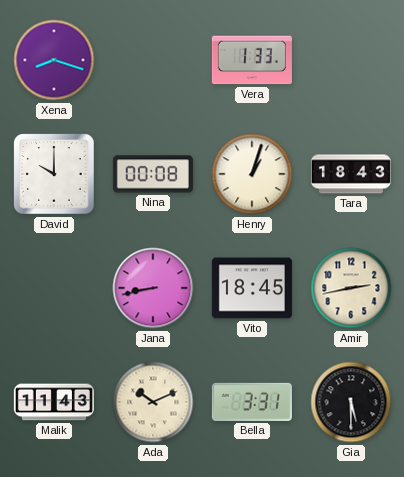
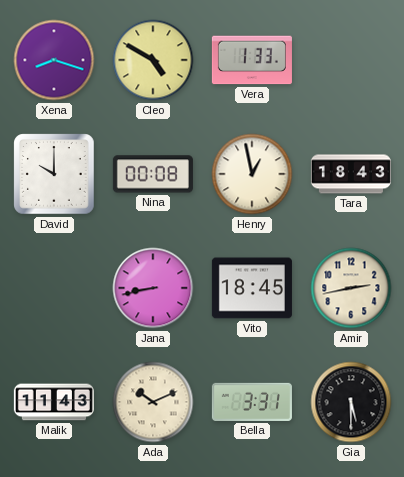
Cleo: none -> 4:50
Henry: 1:03 -> 12:58
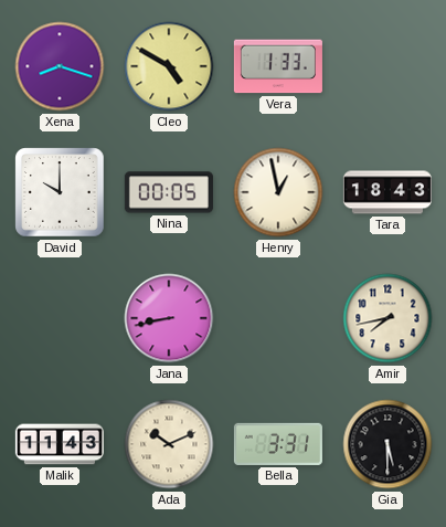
Nina: 00:08 -> 00:05
Vito: 18:45 -> none
Amir: 2:43 -> 7:43
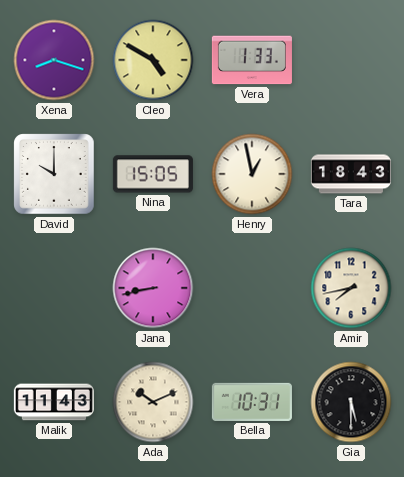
Nina: 00:05 -> 15:05
Bella: 3:31 -> 10:31
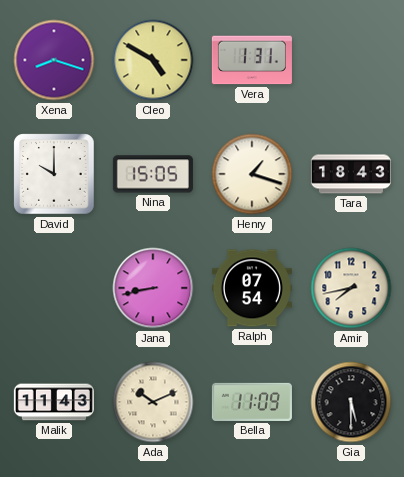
Vera: 1:33 -> 1:31
Henry: 12:58 -> 1:18
Ralph: none -> 07:54
Bella: 10:31 -> 11:09
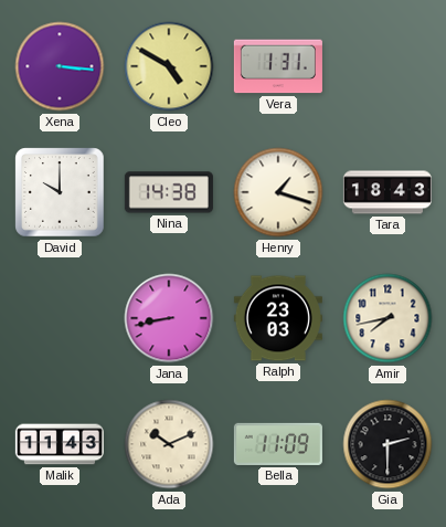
Xena: 8:18 -> 3:16
Nina: 15:05 -> 14:38
Ralph: 07:54 -> 23:03
Gia: 5:30 -> 2:30
